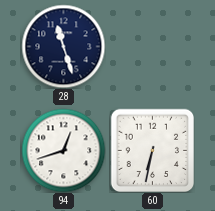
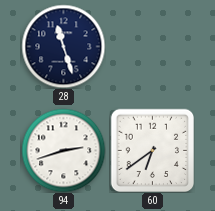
94: 12:42 -> 2:42
60: 6:32 -> 6:39
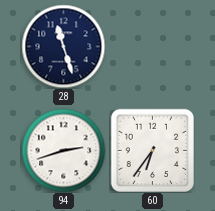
60: 6:39 -> 6:36
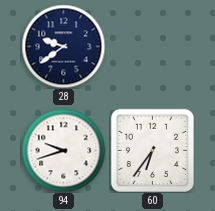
28: 11:27 -> 9:39
94: 2:42 -> 9:42
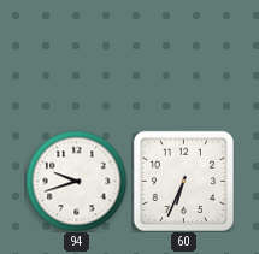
28: 9:39 -> none
60: 6:36 -> 6:34
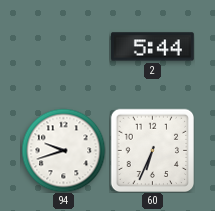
2: none -> 5:44
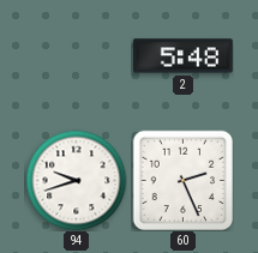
2: 5:44 -> 5:48
60: 6:34 -> 2:26
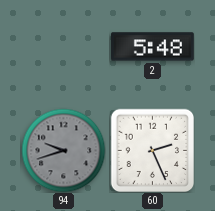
94 dial: white -> grey
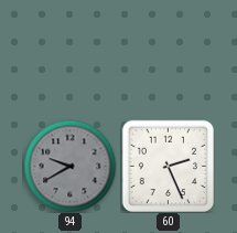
2: 5:48 -> none
94: 9:42 -> 9:40
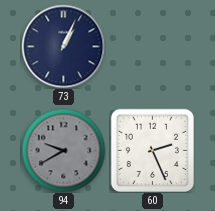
73: none -> 1:04
